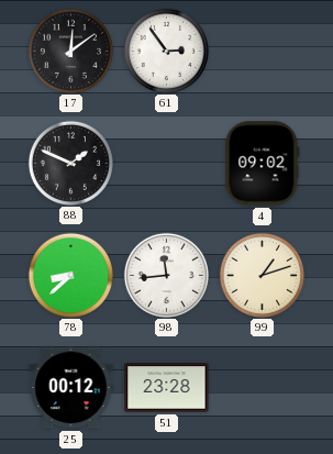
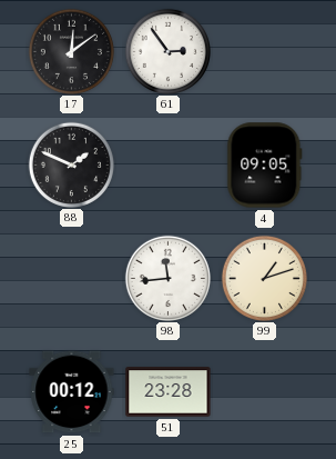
4: 09:02 -> 09:05
78: 8:38 -> none
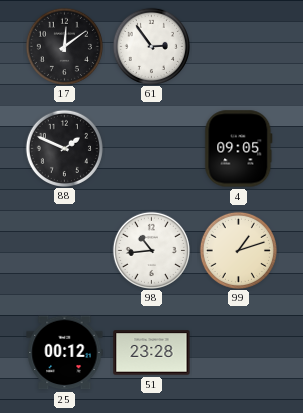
98: 11:44 -> 10:44
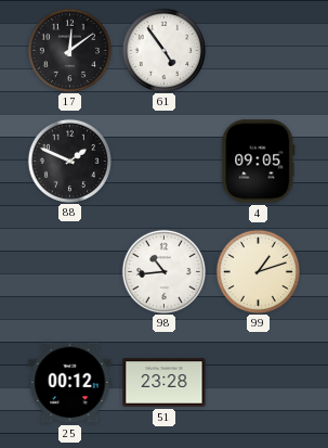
61: 2:54 -> 4:54
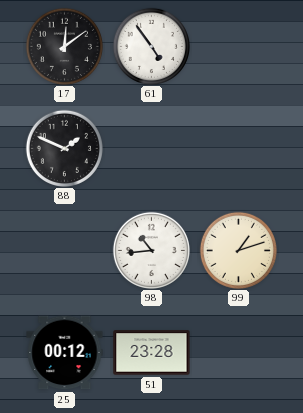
4: 09:05 -> none
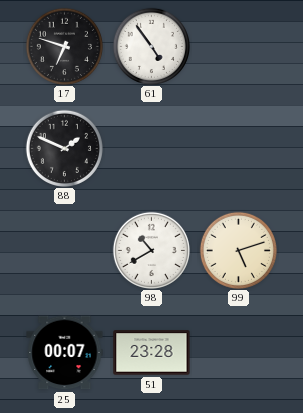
17: 12:09 -> 6:48
98: 10:44 -> 10:40
99: 1:12 -> 5:12
25: 00:12 -> 00:07
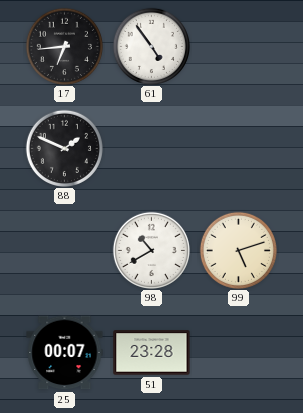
17: 6:48 -> 6:44
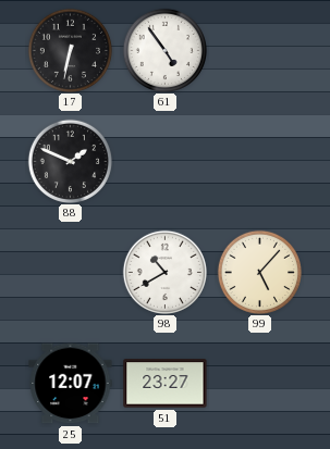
17: 6:44 -> 6:32
99: 5:12 -> 5:07
25: 00:07 -> 12:07
51: 23:28 -> 23:27
